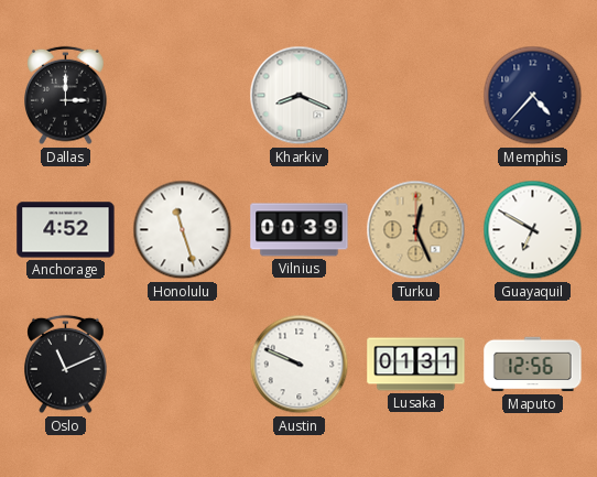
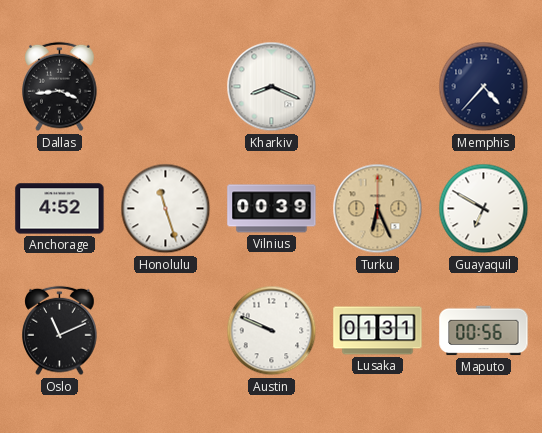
Dallas: 3:00 -> 3:44
Turku: 12:26 -> 6:26
Maputo: 12:56 -> 00:56
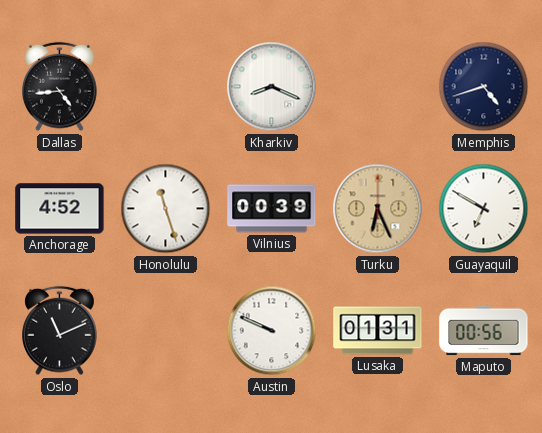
Dallas: 3:44 -> 4:44
Memphis: 4:37 -> 4:42
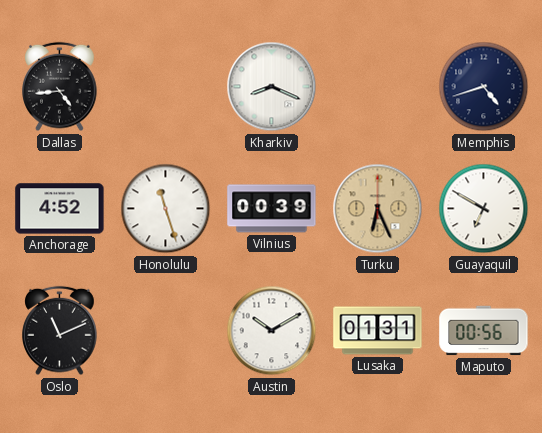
Austin: 9:49 -> 10:10
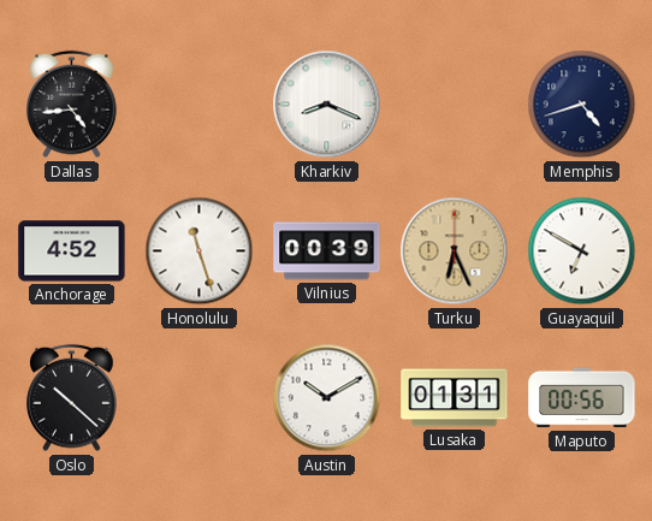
Oslo: 11:11 -> 10:22
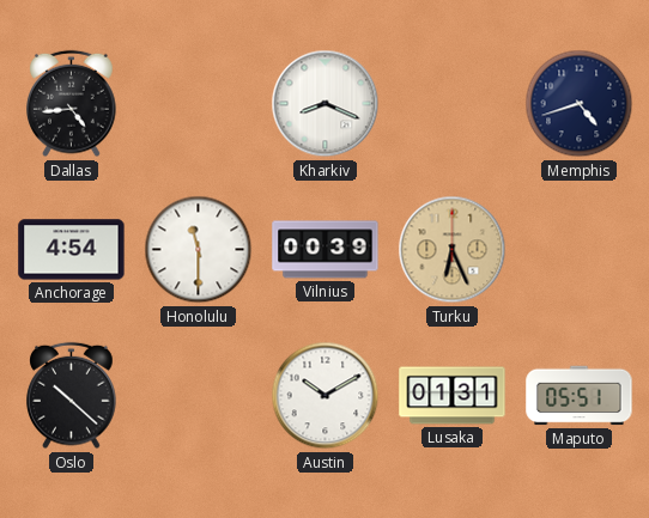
Anchorage: 4:52 -> 4:54
Honolulu: 11:27 -> 11:30
Guayaquil: 6:50 -> none
Maputo: 00:56 -> 05:51
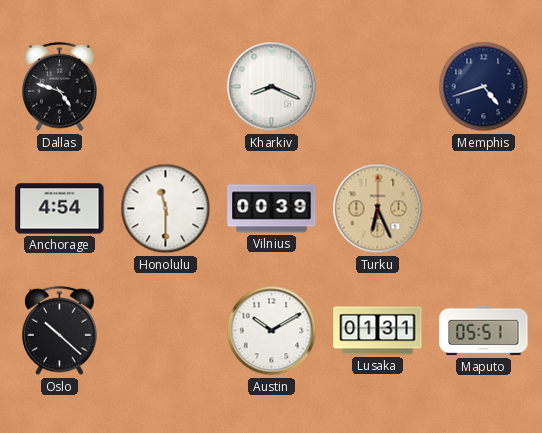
Dallas: 4:44 -> 4:48
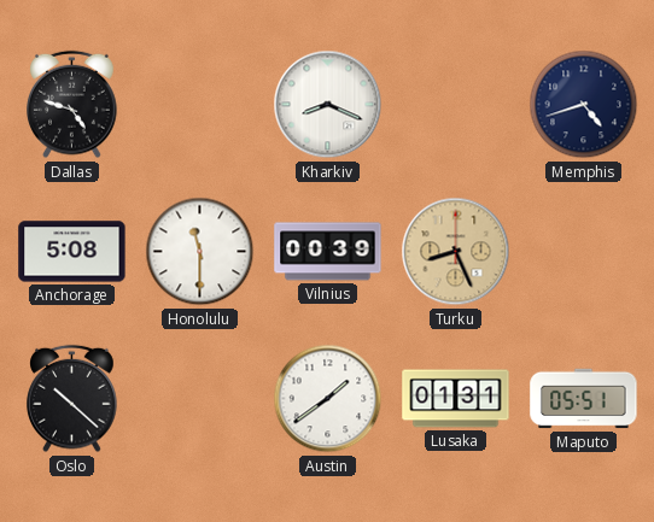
Anchorage: 4:54 -> 5:08
Turku: 6:26 -> 8:26
Austin: 10:10 -> 1:39
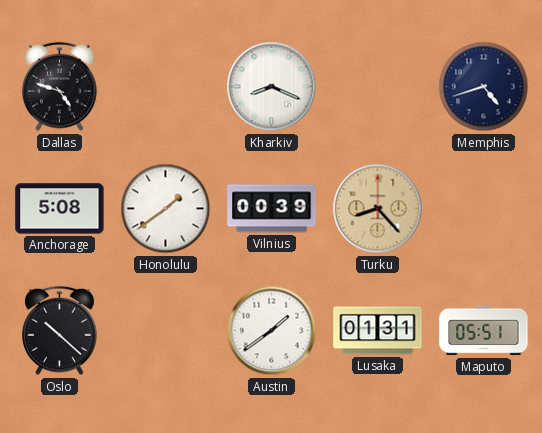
Honolulu: 11:30 -> 1:39
Turku: 8:26 -> 8:23
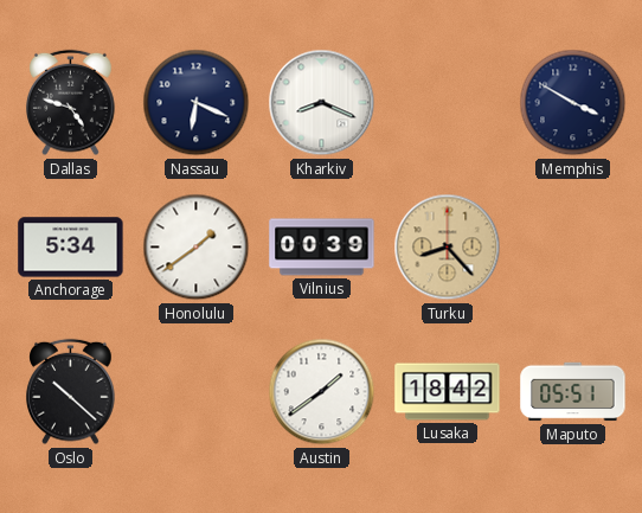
Nassau: none -> 6:19
Memphis: 4:42 -> 3:50
Anchorage: 5:08 -> 5:34
Lusaka: 01:31 -> 18:42
